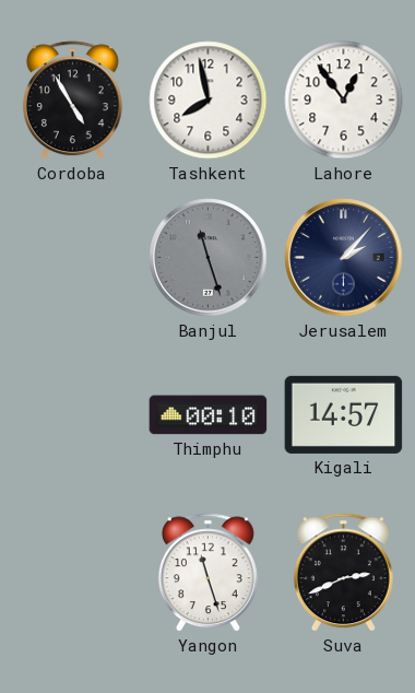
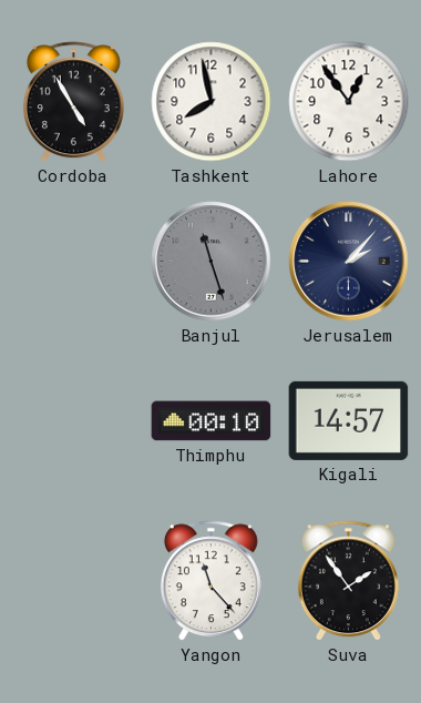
Yangon: 11:27 -> 11:23
Suva: 2:41 -> 1:54
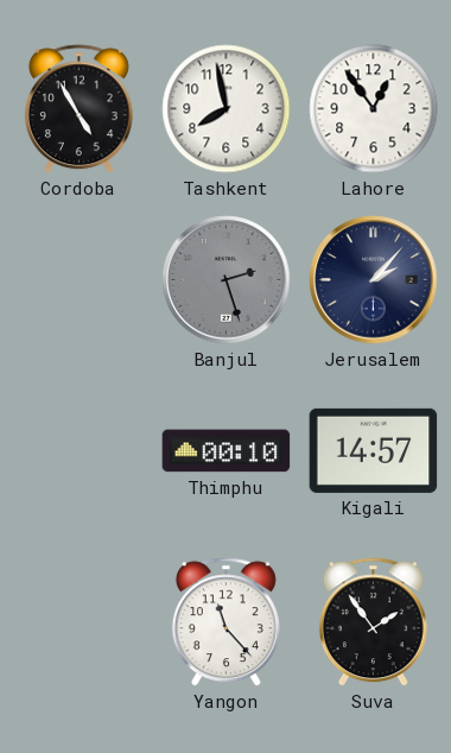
Banjul: 11:27 -> 2:27
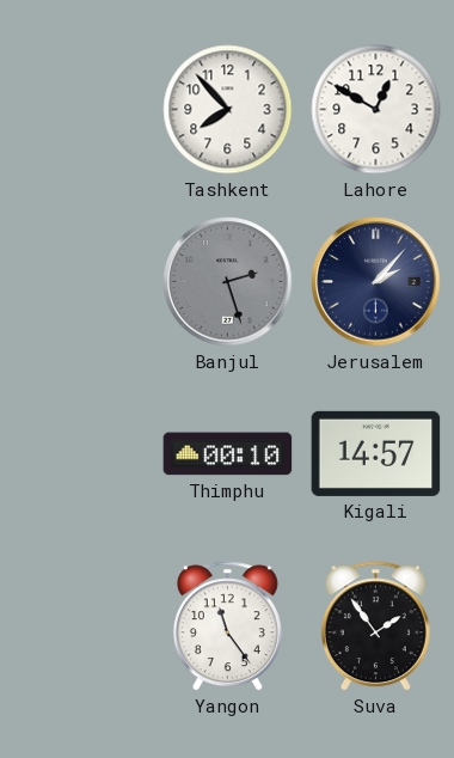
Cordoba: 4:55 -> none
Tashkent: 7:58 -> 7:53
Lahore: 12:54 -> 12:50
Yangon: 11:23 -> 11:24
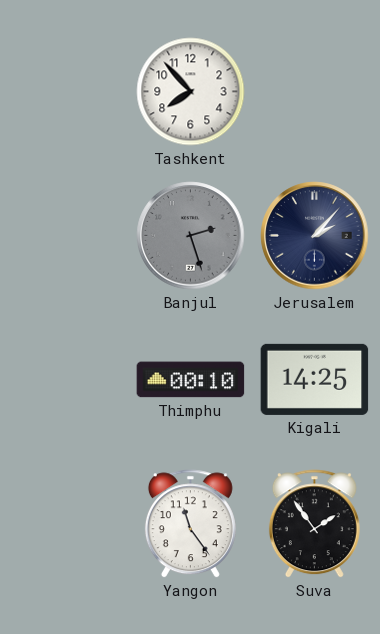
Lahore: 12:50 -> none
Kigali: 14:57 -> 14:25
